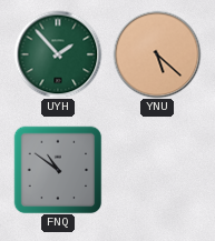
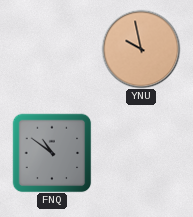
UYH: 1:53 -> none
YNU: 5:22 -> 9:58
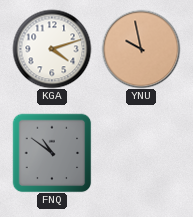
KGA: none -> 4:12
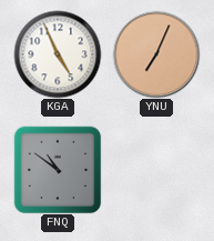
KGA: 4:12 -> 4:56
YNU: 9:58 -> 7:04
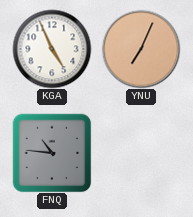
FNQ: 10:51 -> 10:46
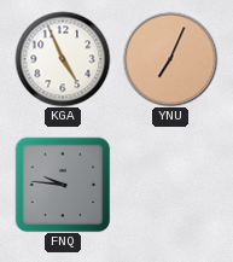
FNQ: 10:46 -> 9:46
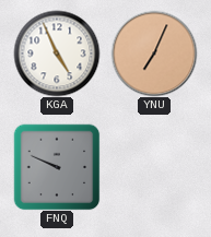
FNQ: 9:46 -> 9:49
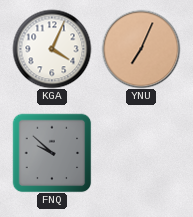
KGA: 4:56 -> 4:04
FNQ: 9:49 -> 9:52
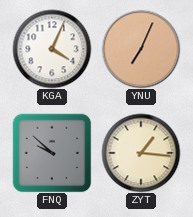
ZYT: none -> 1:16
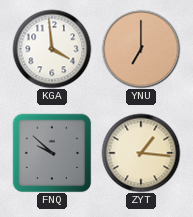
KGA: 4:04 -> 3:59
YNU: 7:04 -> 7:00
